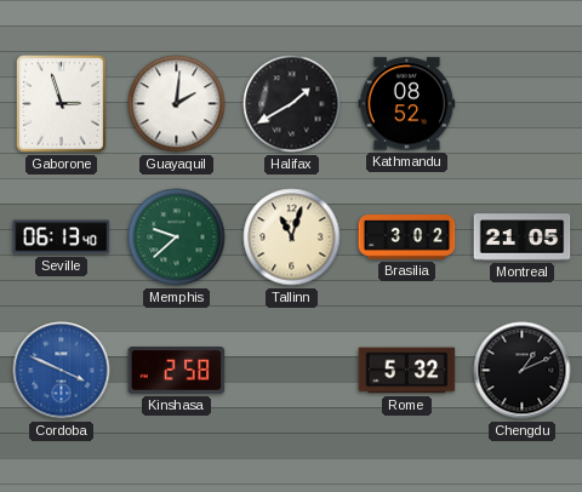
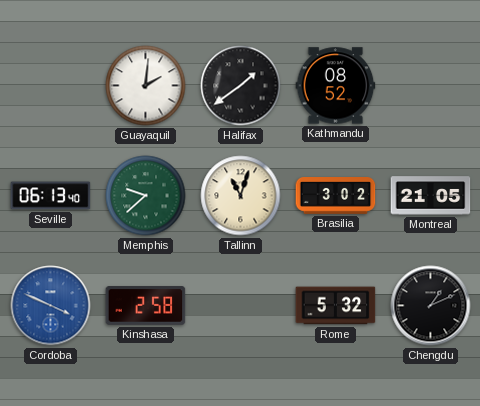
Gaborone: 2:57 -> none
Halifax: 1:40 -> 1:39
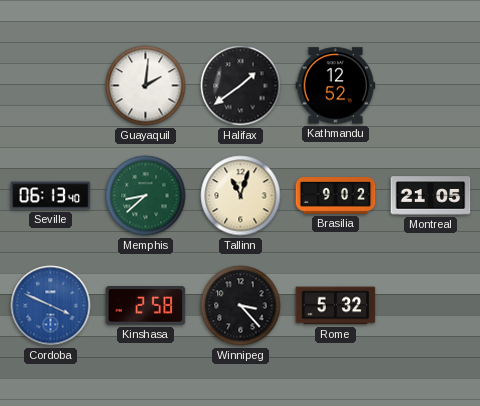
Kathmandu: 08:52 -> 12:52
Memphis: 9:38 -> 8:38
Brasilia: 3:02 -> 9:02
Winnipeg: none -> 3:23
Chengdu: 1:11 -> none
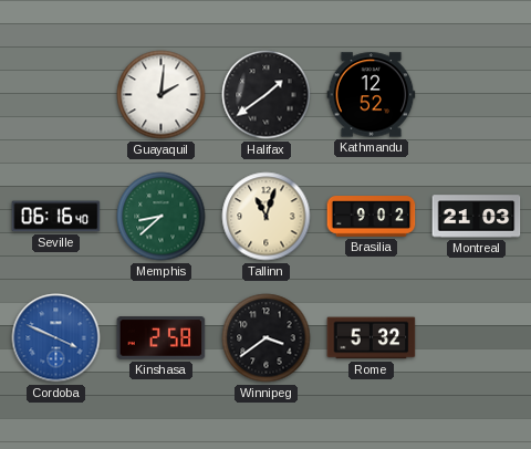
Seville: 06:13 -> 06:16
Montreal: 21:05 -> 21:03
Winnipeg: 3:23 -> 3:39
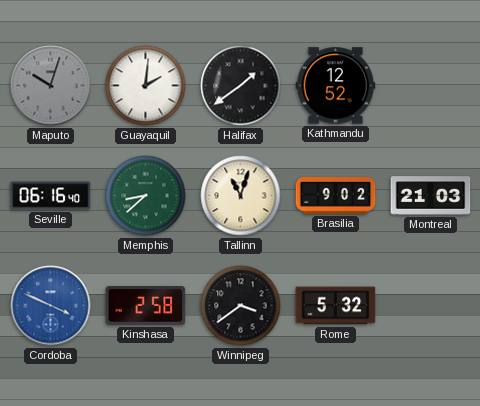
Maputo: none -> 10:03
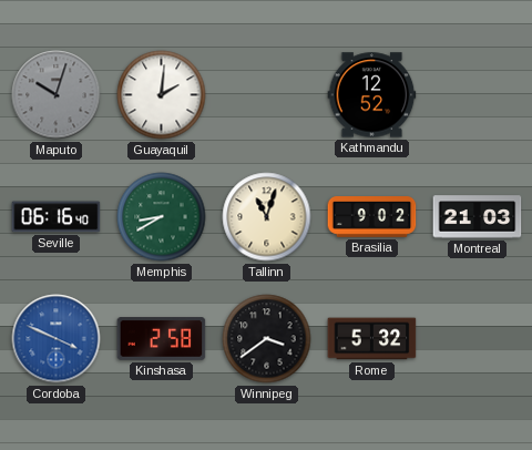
Halifax: 1:39 -> none
Memphis: 8:38 -> 8:40
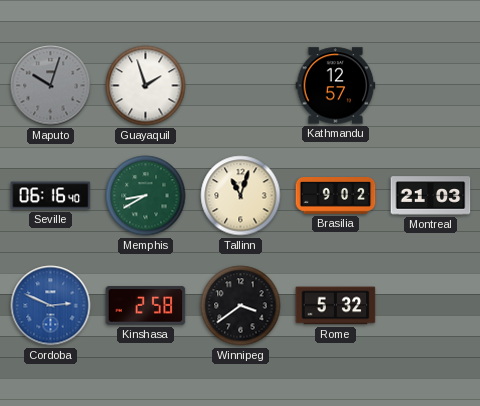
Guayaquil: 2:01 -> 1:57
Kathmandu: 12:52 -> 12:57
Cordoba: 3:49 -> 2:49
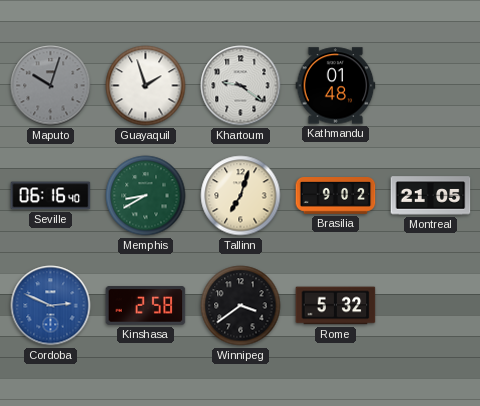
Khartoum: none -> 9:21
Kathmandu: 12:57 -> 01:48
Tallinn: 11:03 -> 7:03
Montreal: 21:03 -> 21:05
